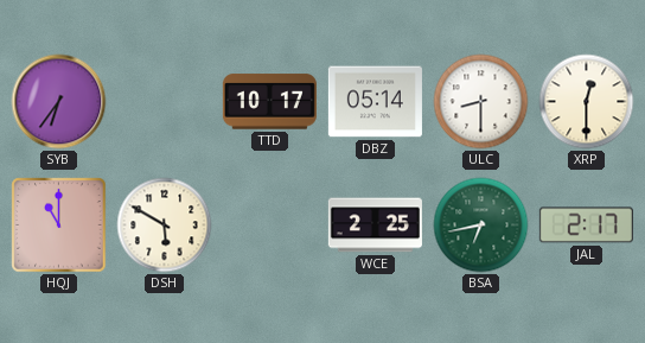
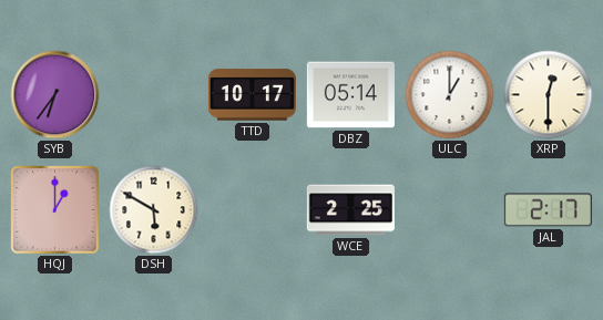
ULC: 8:30 -> 1:00
HQJ: 11:00 -> 1:00
BSA: 6:43 -> none
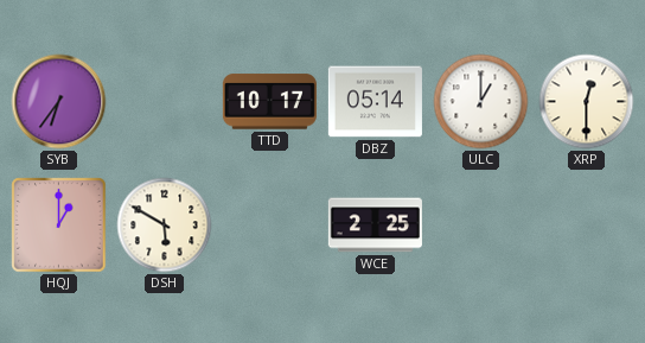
JAL: 2:17 -> none
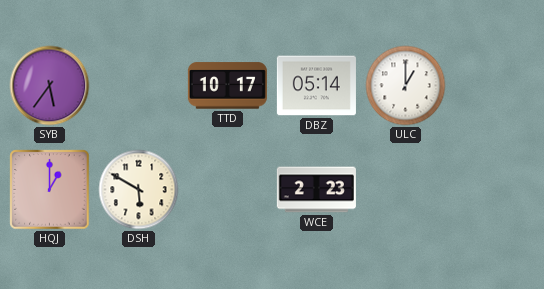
SYB: 6:36 -> 5:36
XRP: 12:30 -> none
WCE: 2:25 -> 2:23
